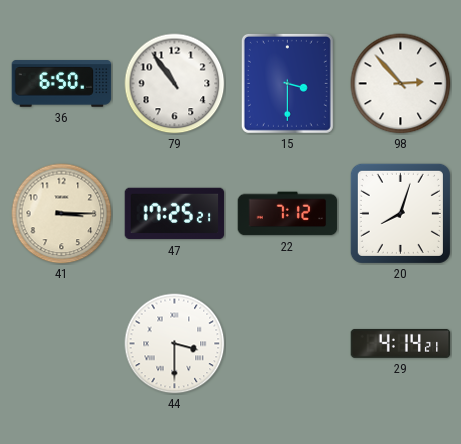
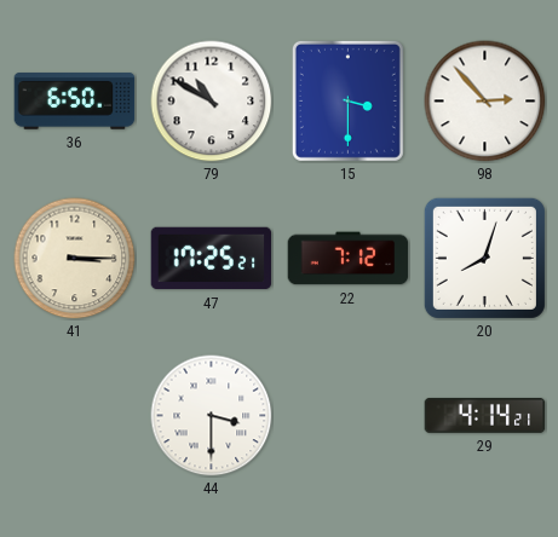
79: 10:54 -> 10:50
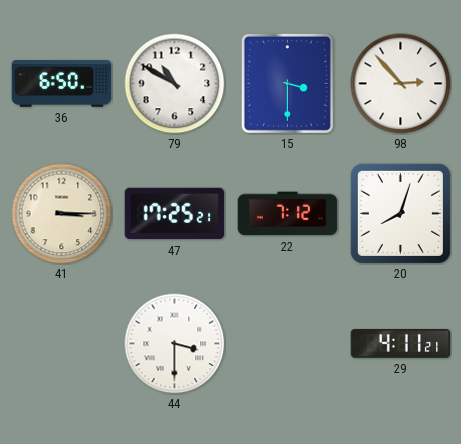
29: 4:14 -> 4:11
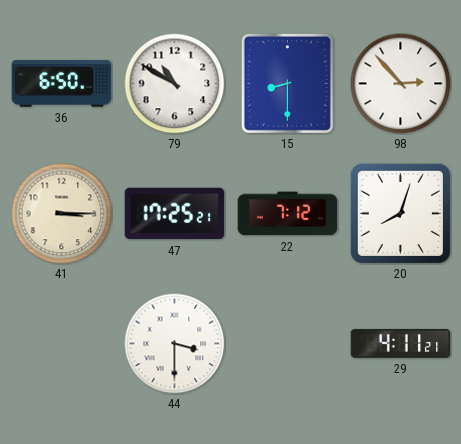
15: 3:30 -> 8:30
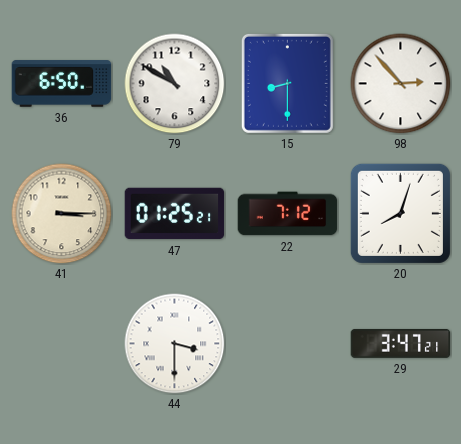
47: 17:25 -> 01:25
29: 4:11 -> 3:47
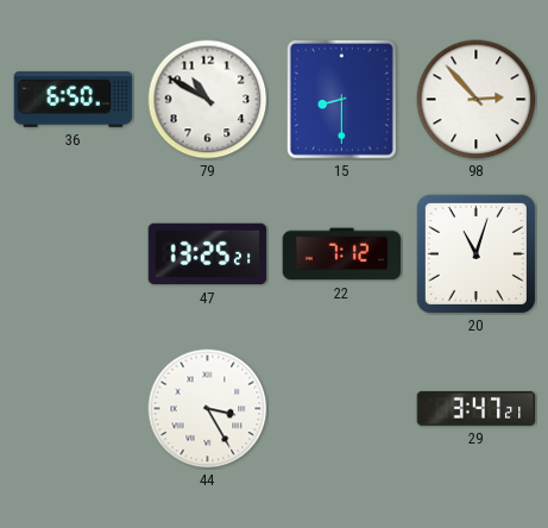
41: 3:15 -> none
47: 01:25 -> 13:25
20: 8:03 -> 11:03
44: 3:30 -> 3:25
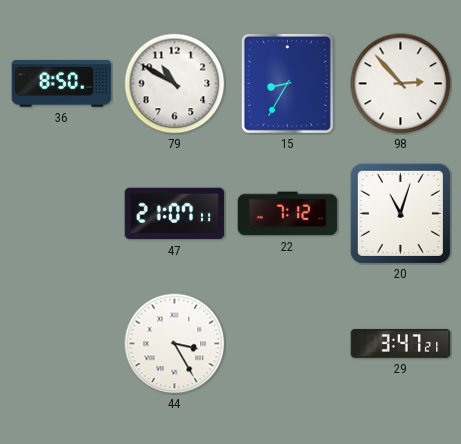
36: 6:50 -> 8:50
15: 8:30 -> 8:35
47: 13:25 -> 21:07
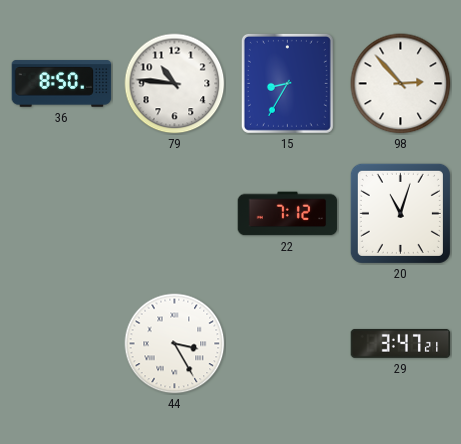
79: 10:50 -> 10:46
47: 21:07 -> none
